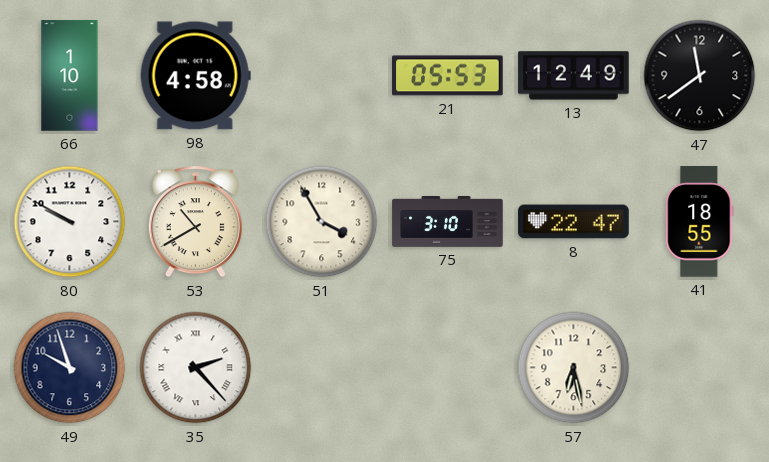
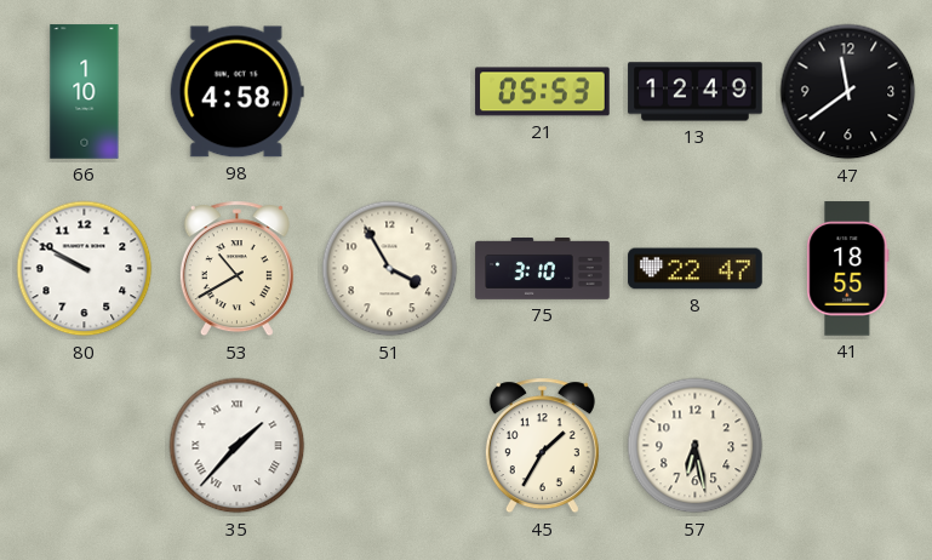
49: 9:57 -> none
35: 2:23 -> 1:37
45: none -> 1:35
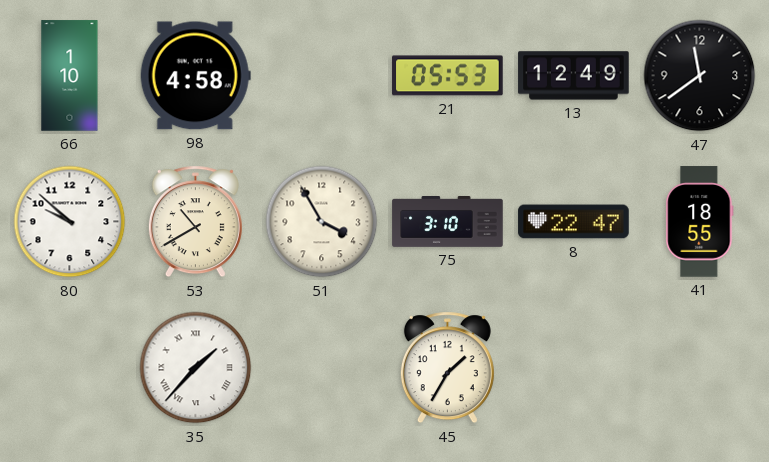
80: 9:50 -> 9:52
57: 6:28 -> none
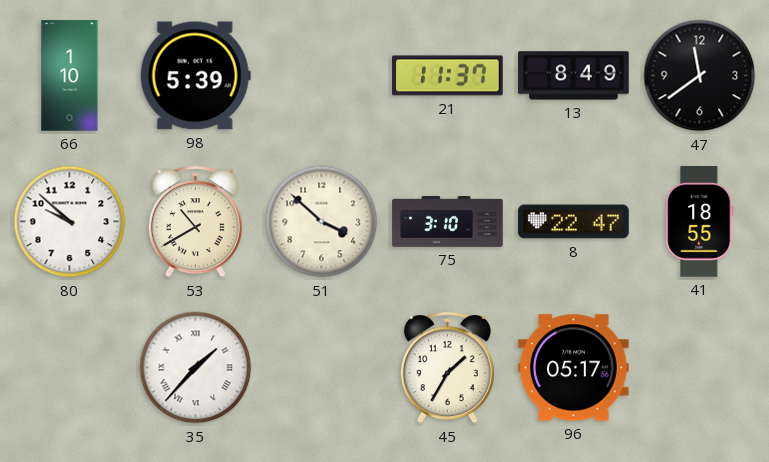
98: 4:58 -> 5:39
21: 05:53 -> 11:37
13: 12:49 -> 8:49
51: 3:55 -> 3:52
96: none -> 05:17
